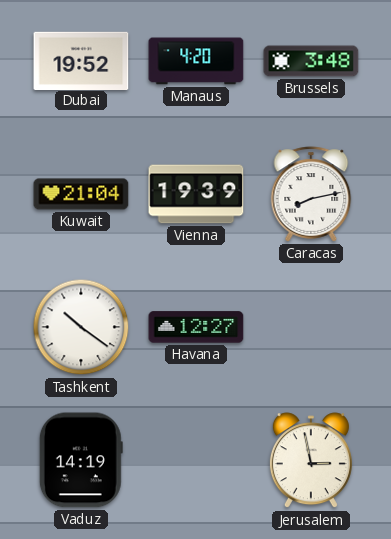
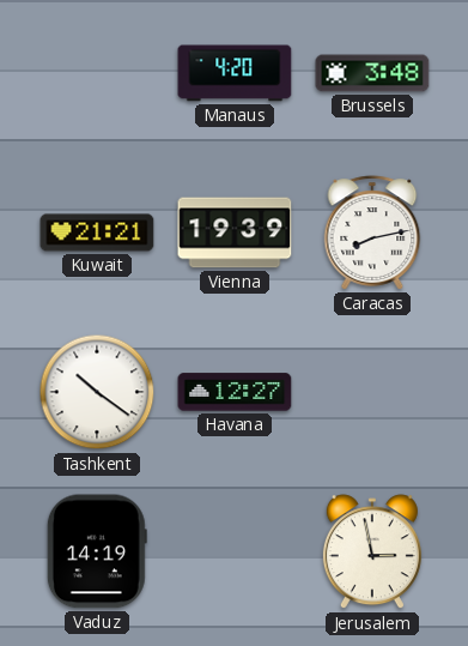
Dubai: 19:52 -> none
Kuwait: 21:04 -> 21:21
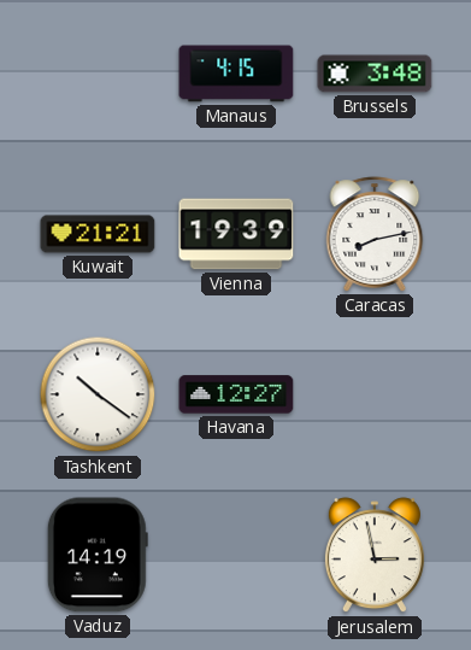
Manaus: 4:20 -> 4:15
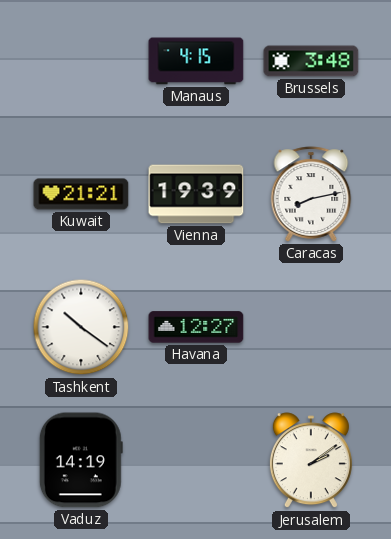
Jerusalem: 2:58 -> 2:09
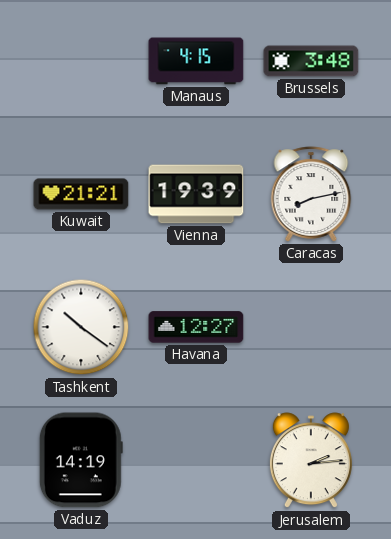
Jerusalem: 2:09 -> 2:14
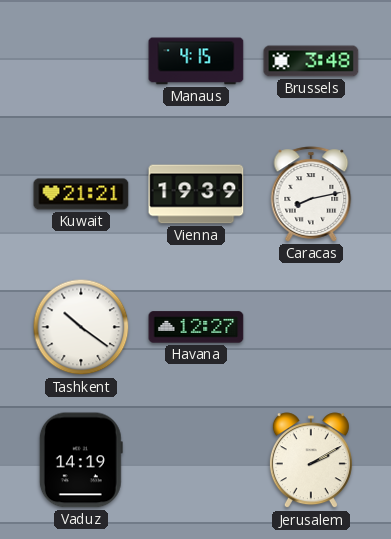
Jerusalem: 2:14 -> 2:10
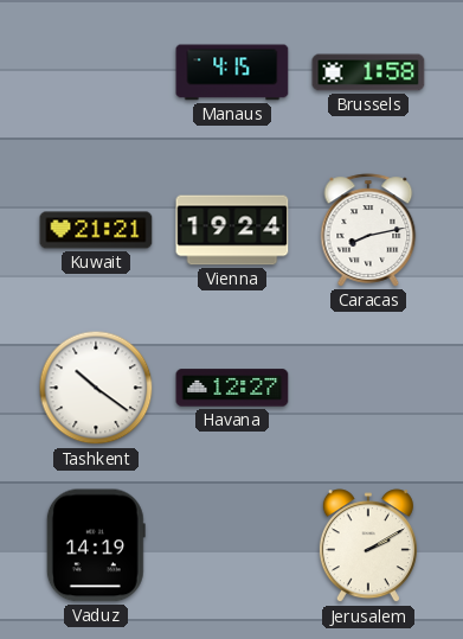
Brussels: 3:48 -> 1:58
Vienna: 19:39 -> 19:24
